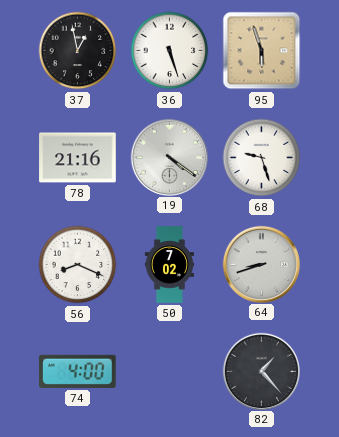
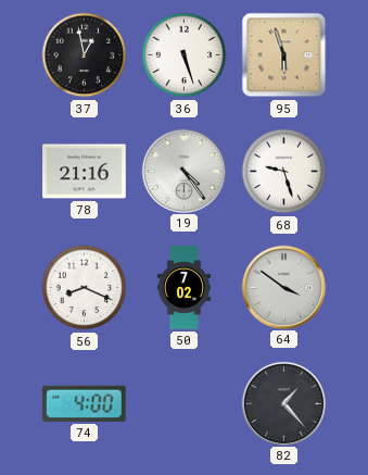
19: 4:21 -> 4:24
64: 8:42 -> 3:51
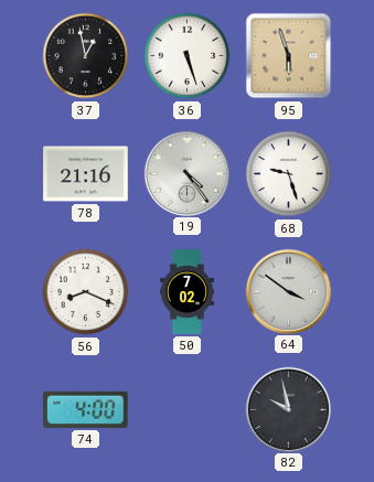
82: 1:23 -> 9:58
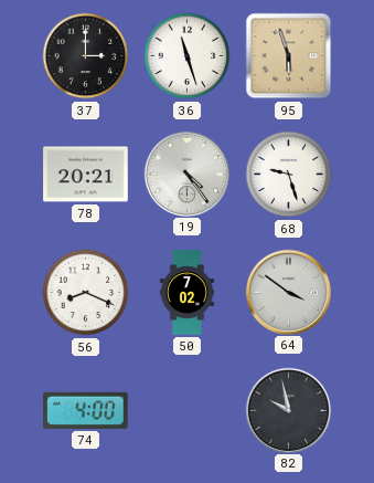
37: 12:58 -> 3:00
36: 5:27 -> 11:27
78: 21:16 -> 20:21
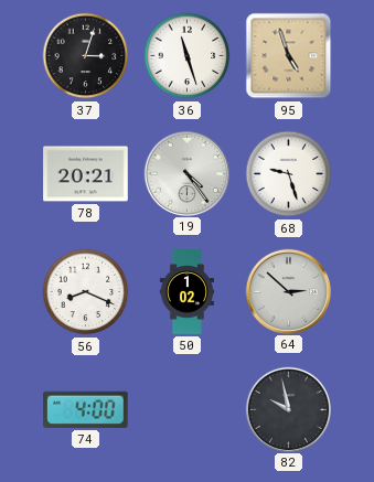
37: 3:00 -> 3:03
95: 5:57 -> 4:57
50: 7:02 -> 1:02
64: 3:51 -> 2:52
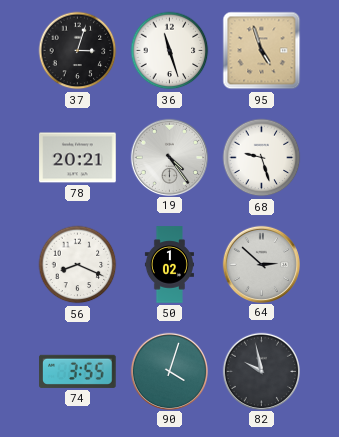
74: 4:00 -> 3:55
90: none -> 4:03
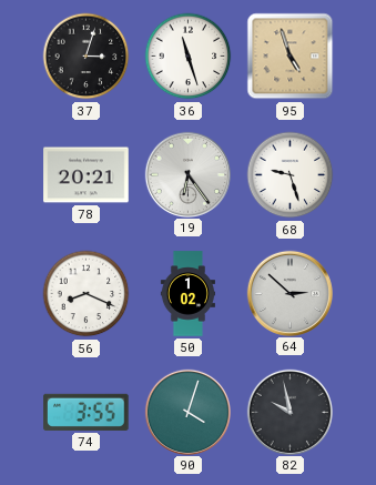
19: 4:24 -> 6:24
